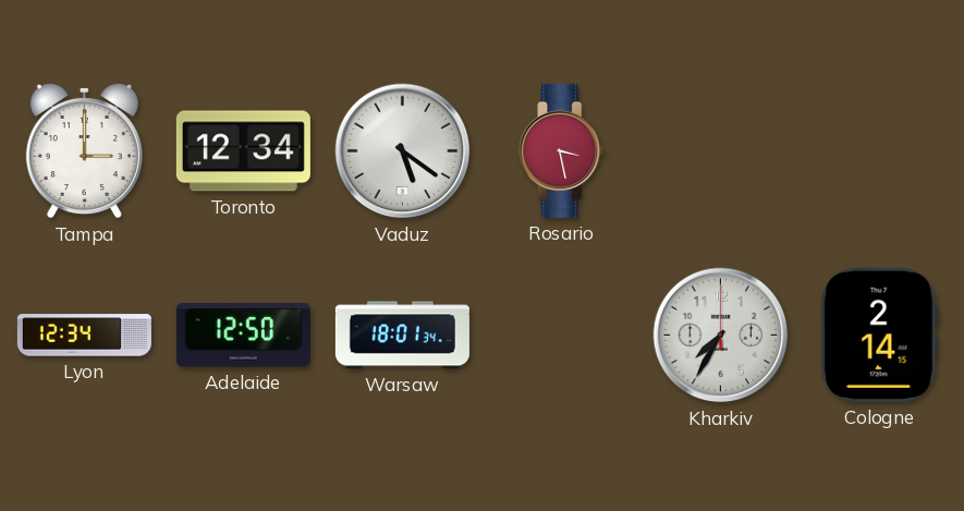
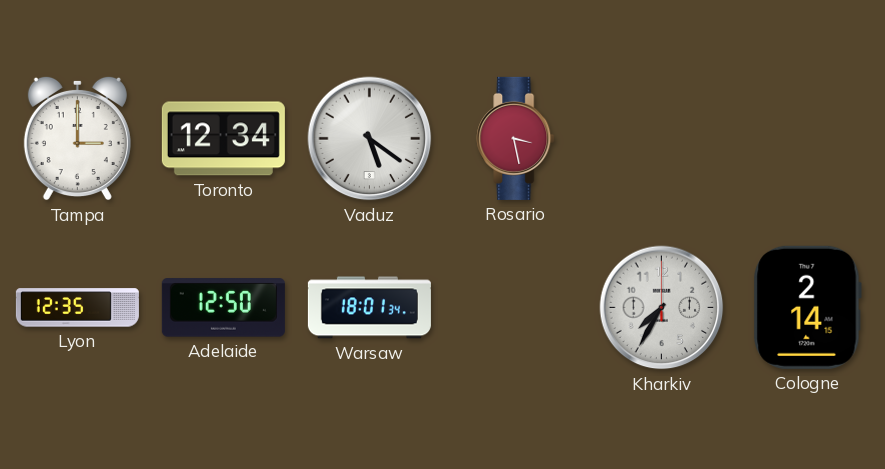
Lyon: 12:34 -> 12:35
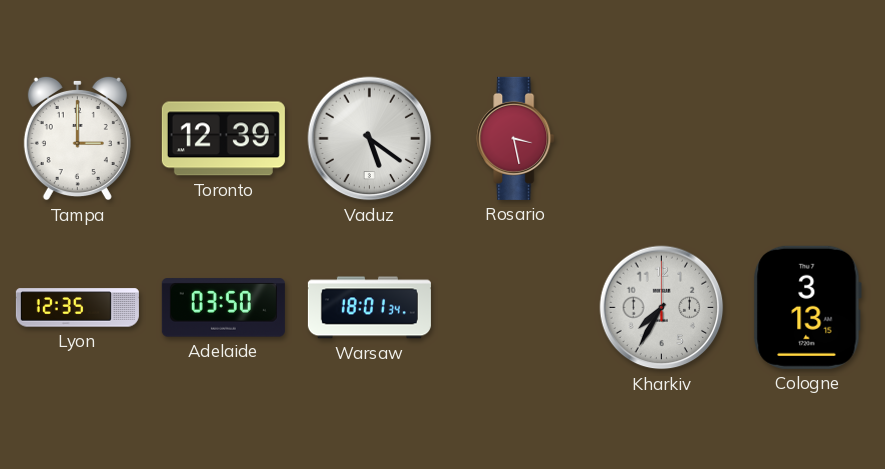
Toronto: 12:34 -> 12:39
Adelaide: 12:50 -> 03:50
Cologne: 2:14 -> 3:13
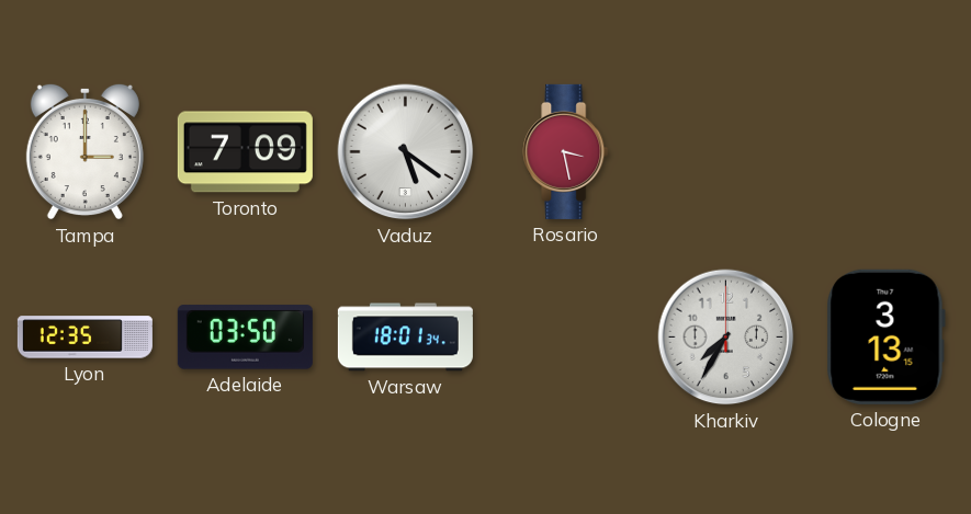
Toronto: 12:39 -> 7:09
